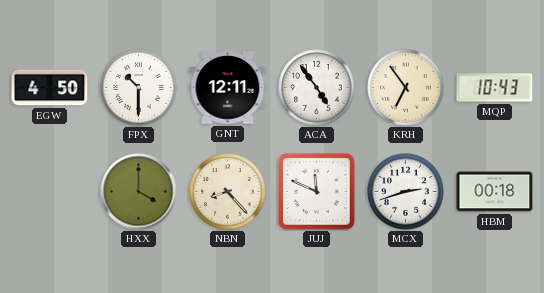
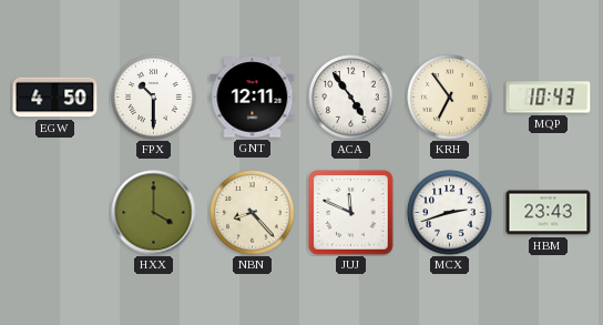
HBM: 00:18 -> 23:43
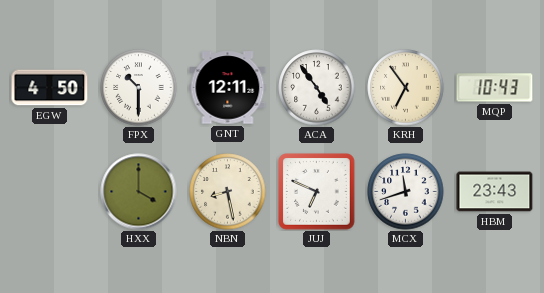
NBN: 8:23 -> 8:28
JUJ: 11:49 -> 6:49
MCX: 2:42 -> 11:42
